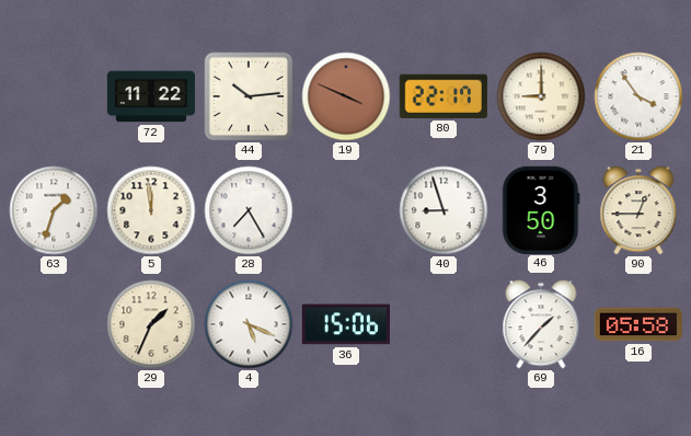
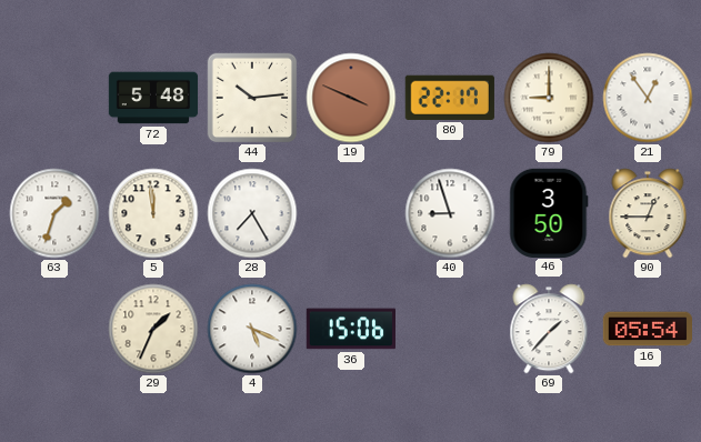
72: 11:22 -> 5:48
21: 3:54 -> 12:54
16: 05:58 -> 05:54
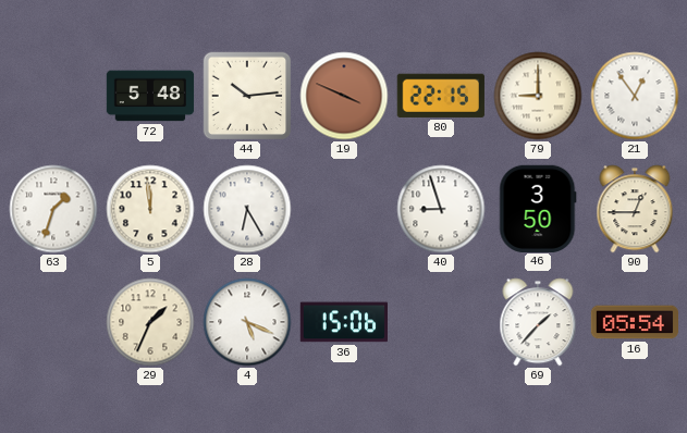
80: 22:17 -> 22:15
28: 7:25 -> 6:25
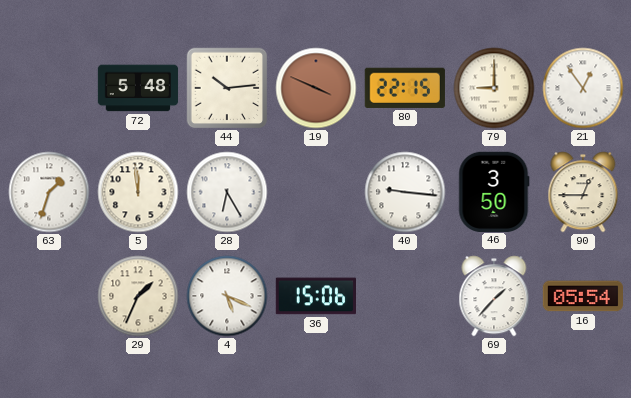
40: 8:57 -> 9:16
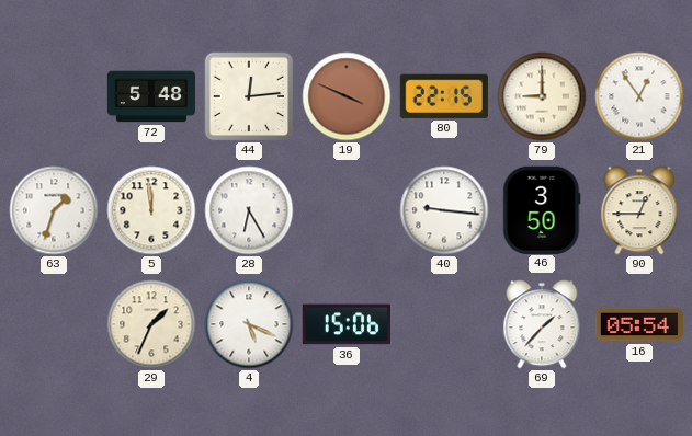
44: 10:14 -> 12:14
